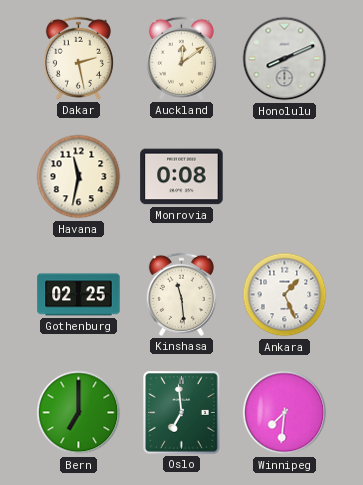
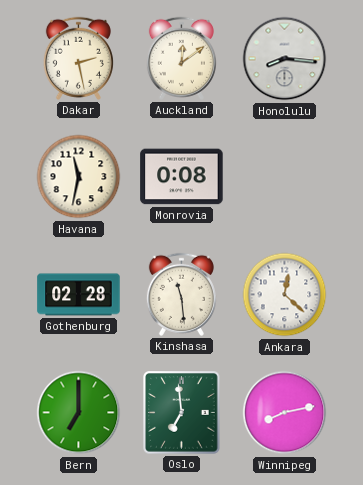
Honolulu: 8:11 -> 8:16
Gothenburg: 02:25 -> 02:28
Ankara: 1:26 -> 12:22
Winnipeg: 7:31 -> 8:13
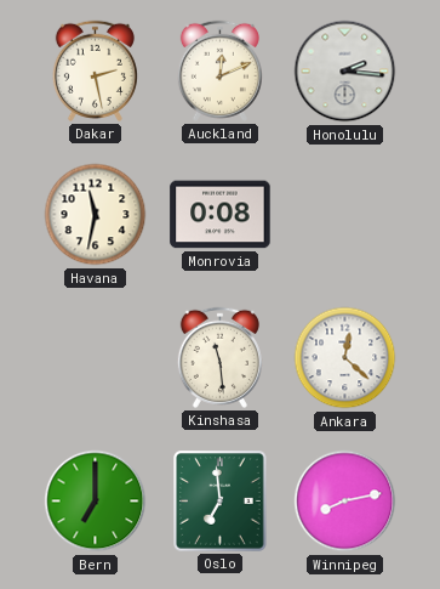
Auckland: 12:09 -> 12:11
Honolulu: 8:16 -> 2:16
Gothenburg: 02:28 -> none
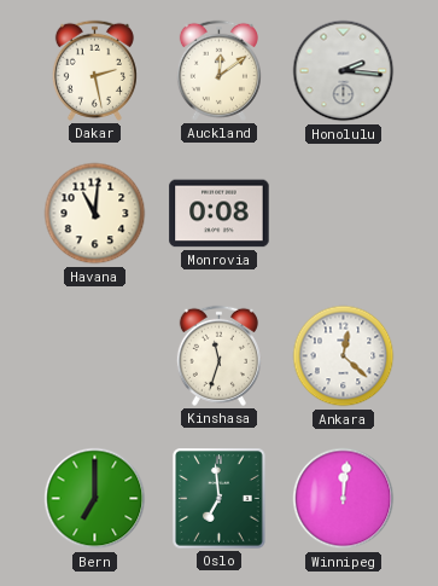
Auckland: 12:11 -> 12:09
Havana: 11:32 -> 11:01
Kinshasa: 11:29 -> 11:33
Winnipeg: 8:13 -> 12:01
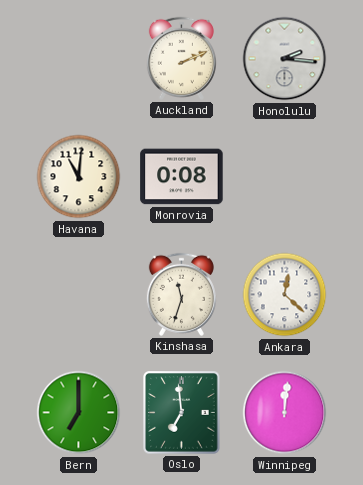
Dakar: 2:28 -> none
Auckland: 12:09 -> 2:11
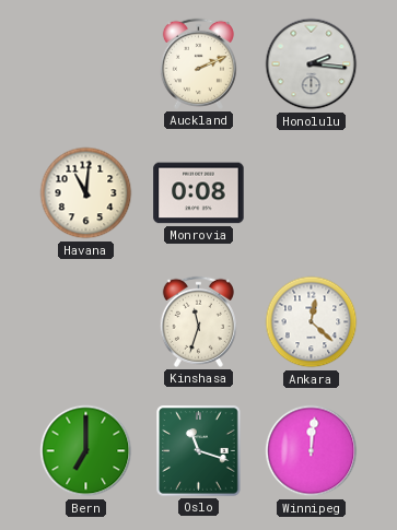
Oslo: 6:59 -> 11:18
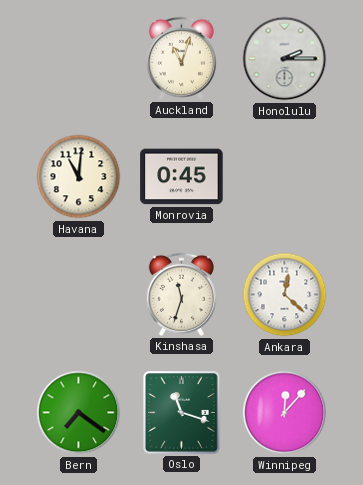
Auckland: 2:11 -> 11:03
Honolulu: 2:16 -> 2:15
Monrovia: 0:08 -> 0:45
Bern: 7:00 -> 7:21
Winnipeg: 12:01 -> 12:07
